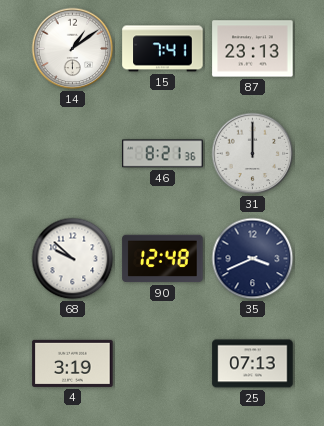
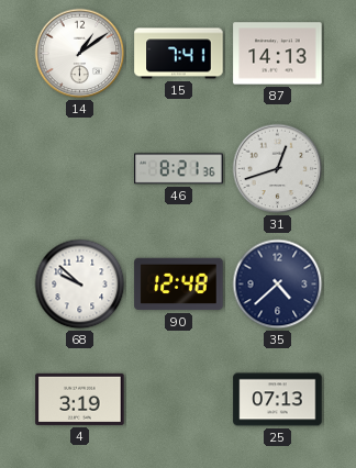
87: 23:13 -> 14:13
31: 12:00 -> 12:42
35: 3:41 -> 4:38
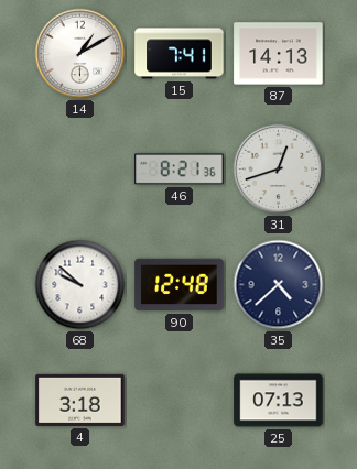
14: 1:09 -> 1:10
4: 3:19 -> 3:18
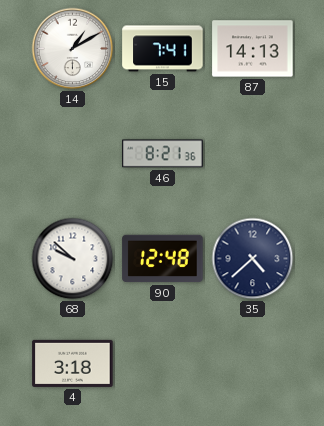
31: 12:42 -> none
25: 07:13 -> none
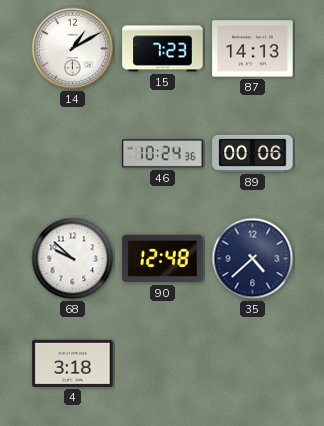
15: 7:41 -> 7:23
46: 8:21 -> 10:24
89: none -> 00:06
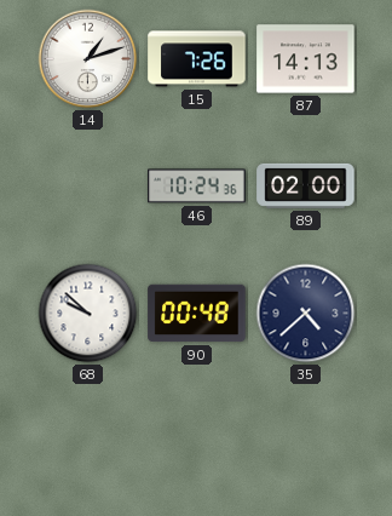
14: 1:10 -> 1:12
15: 7:23 -> 7:26
89: 00:06 -> 02:00
90: 12:48 -> 00:48
4: 3:18 -> none
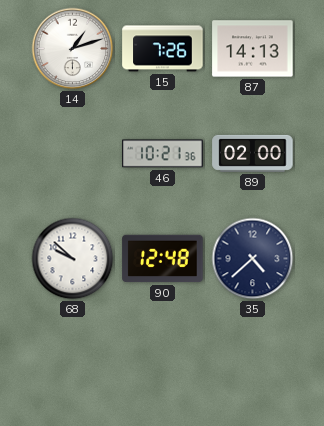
46: 10:24 -> 10:21
90: 00:48 -> 12:48
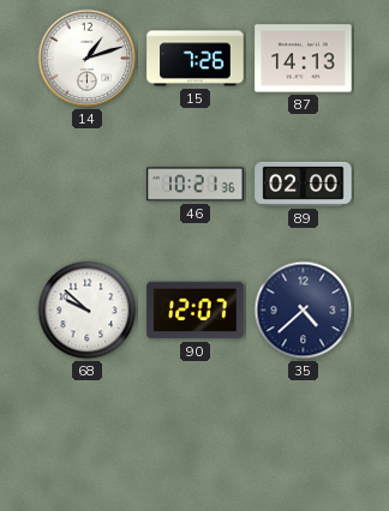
90: 12:48 -> 12:07
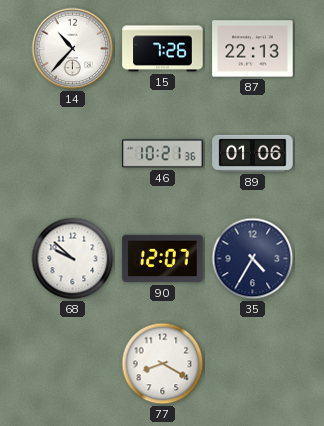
14: 1:12 -> 10:37
87: 14:13 -> 22:13
89: 02:00 -> 01:06
35: 4:38 -> 4:35
77: none -> 8:20
